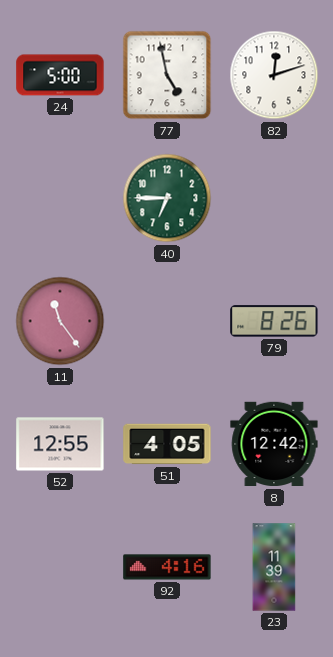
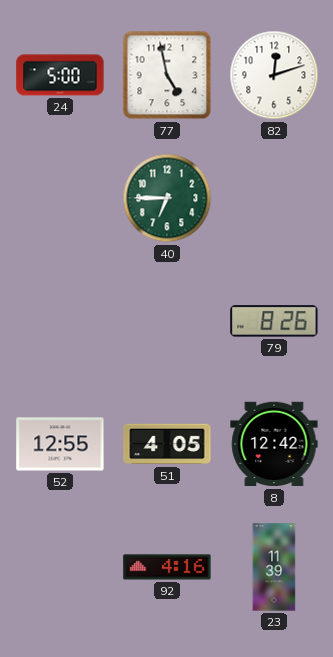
11: 11:24 -> none
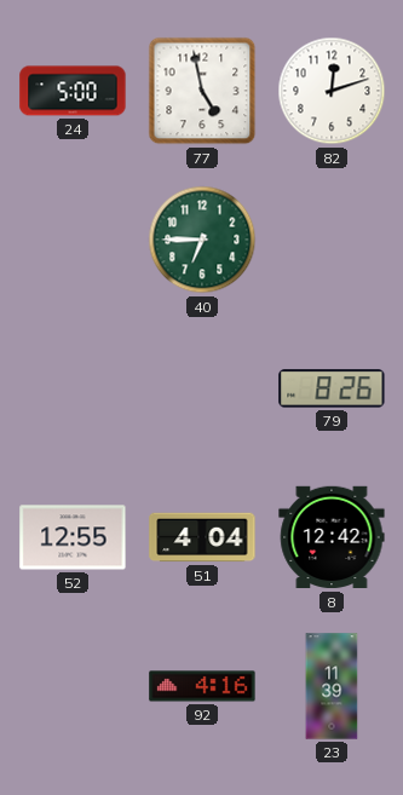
51: 4:05 -> 4:04
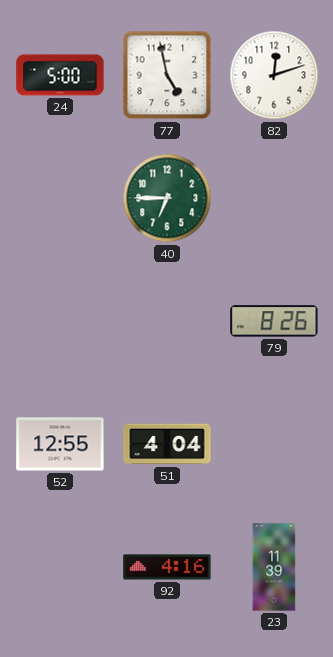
8: 12:42 -> none
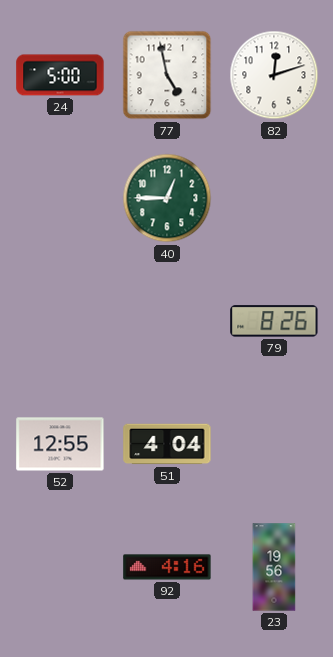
40: 6:45 -> 12:45
23: 11:39 -> 19:56
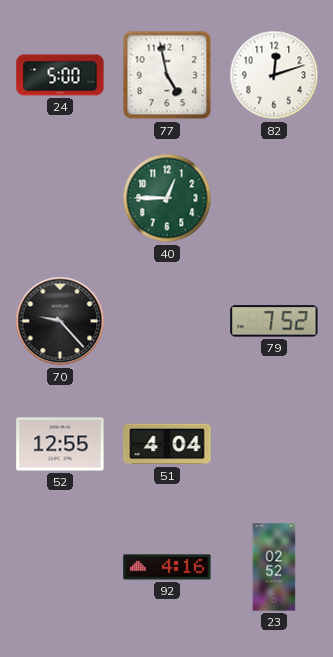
70: none -> 9:23
79: 8:26 -> 7:52
23: 19:56 -> 02:52
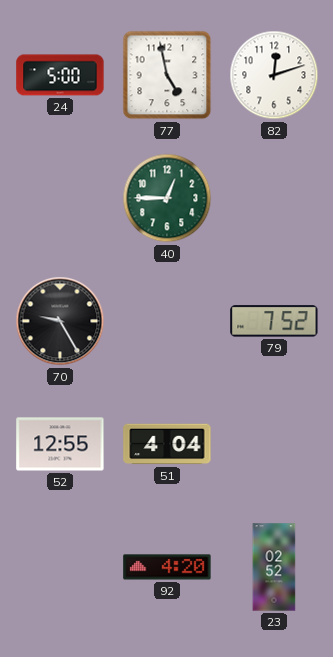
70: 9:23 -> 9:25
92: 4:16 -> 4:20
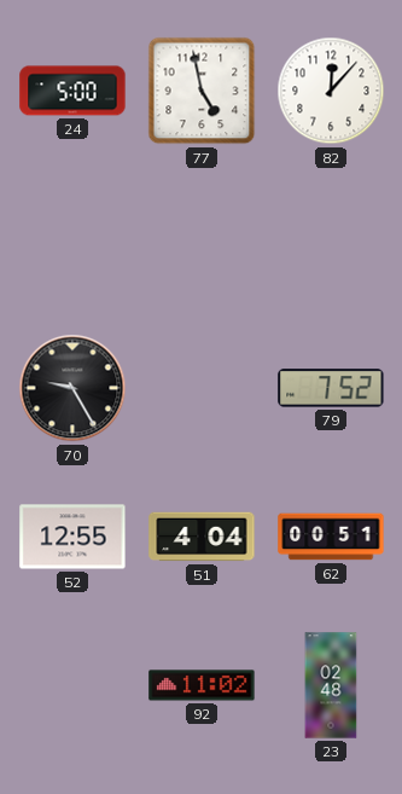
82: 12:12 -> 12:07
40: 12:45 -> none
62: none -> 00:51
92: 4:20 -> 11:02
23: 02:52 -> 02:48
